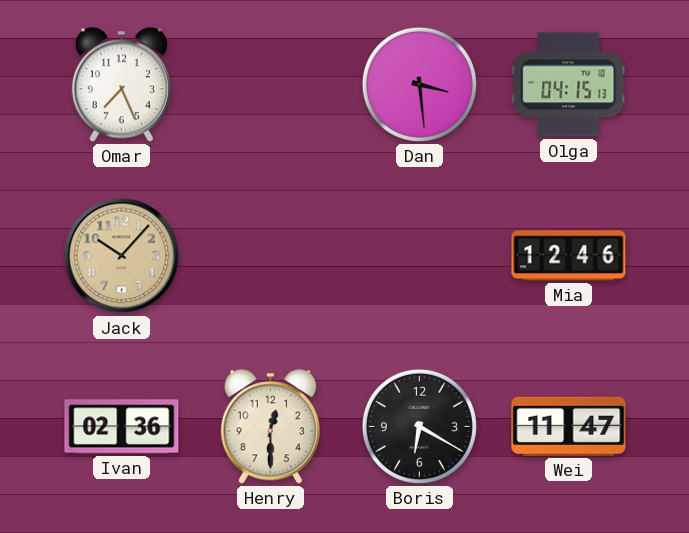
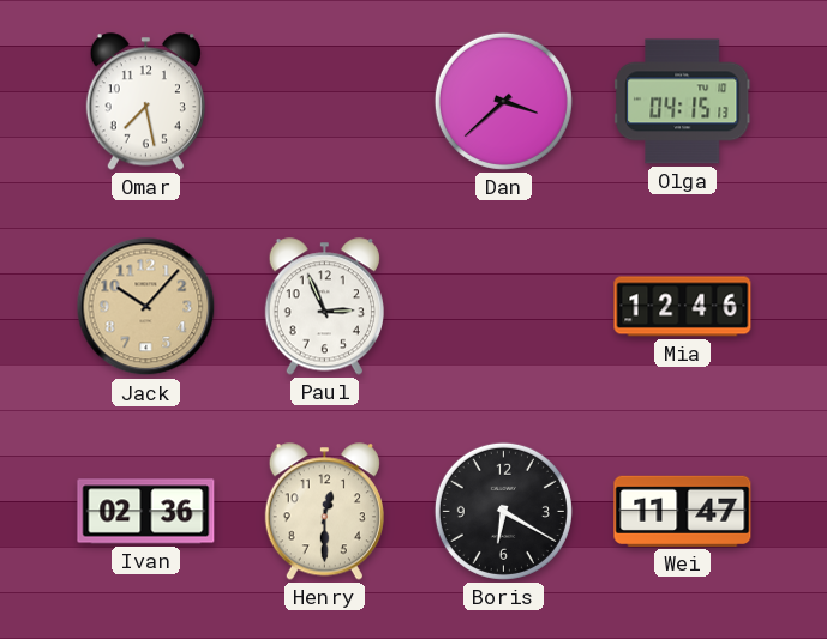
Omar: 7:26 -> 7:28
Dan: 3:29 -> 3:38
Paul: none -> 2:56
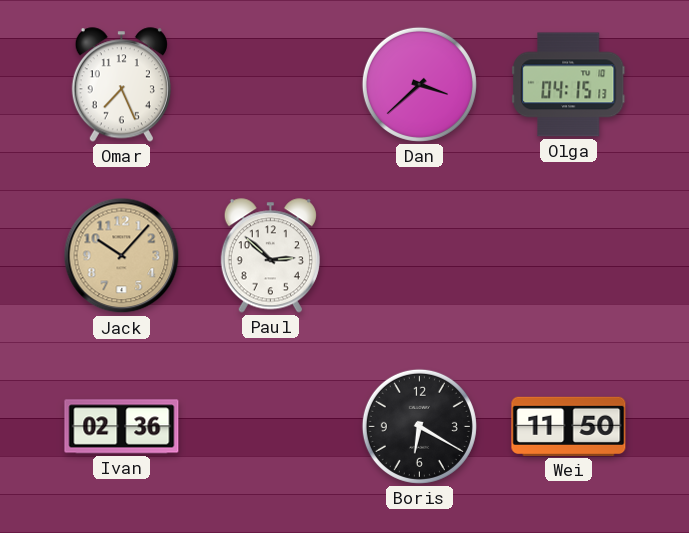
Omar: 7:28 -> 7:26
Paul: 2:56 -> 2:52
Mia: 12:46 -> none
Henry: 12:30 -> none
Wei: 11:47 -> 11:50
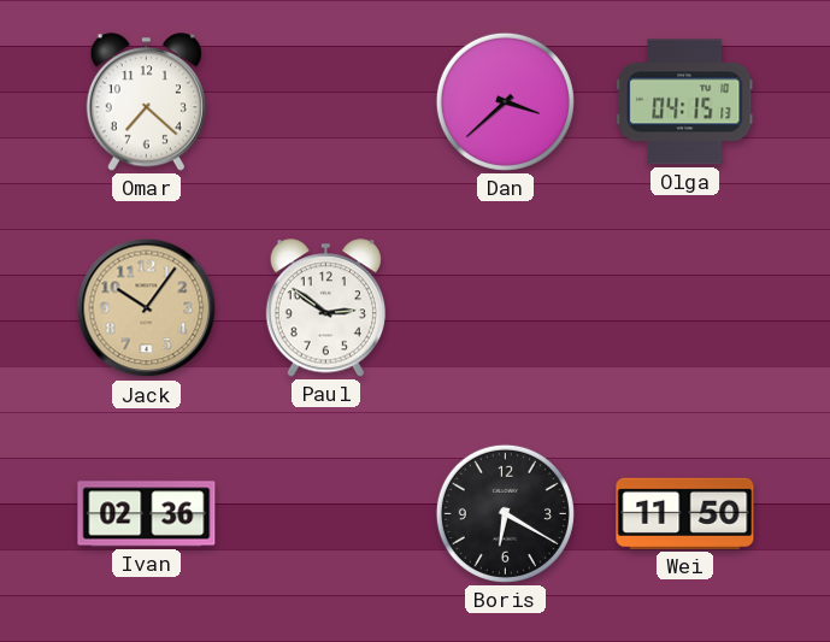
Omar: 7:26 -> 7:22
Jack: 10:07 -> 10:06
Paul: 2:52 -> 2:51
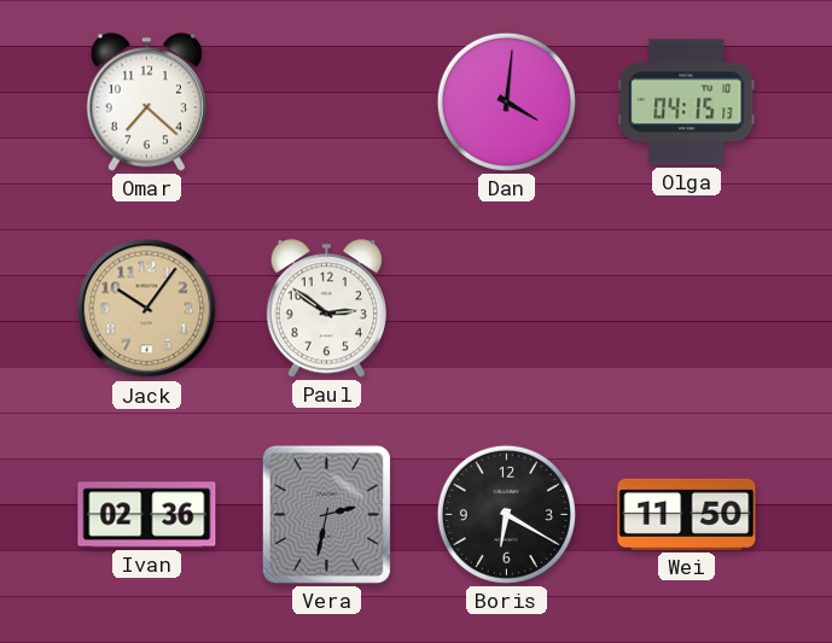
Dan: 3:38 -> 4:01
Vera: none -> 2:32
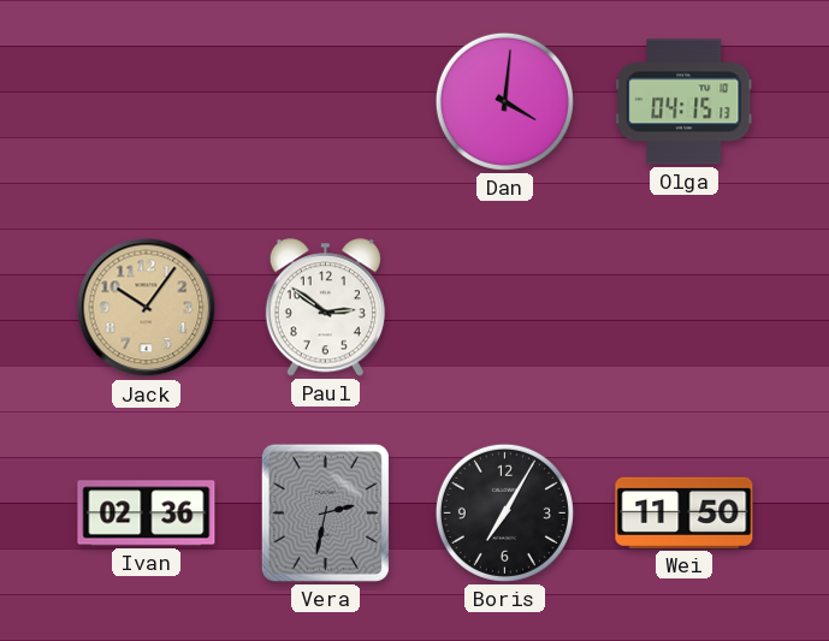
Omar: 7:22 -> none
Boris: 6:20 -> 7:05
